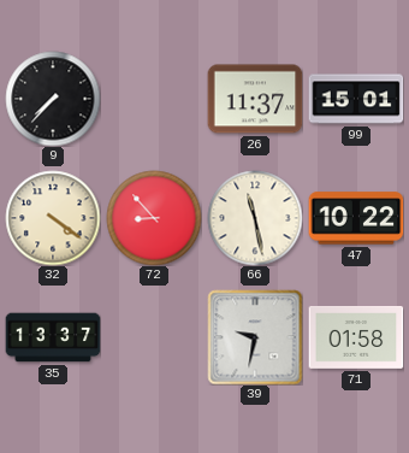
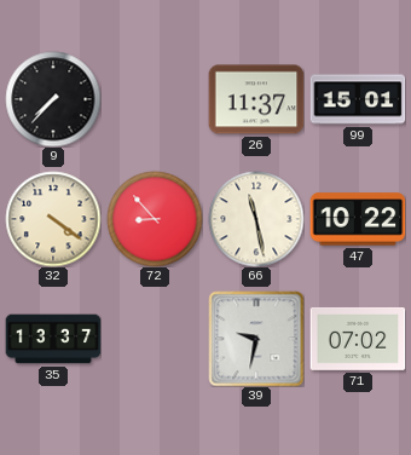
71: 01:58 -> 07:02
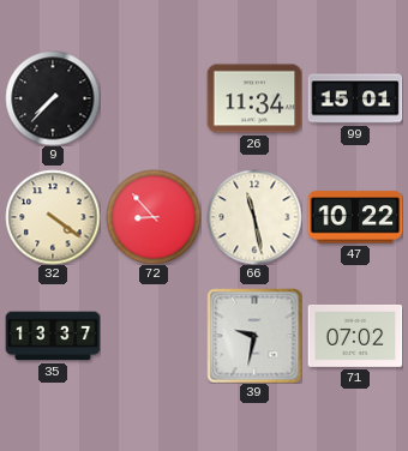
26: 11:37 -> 11:34
